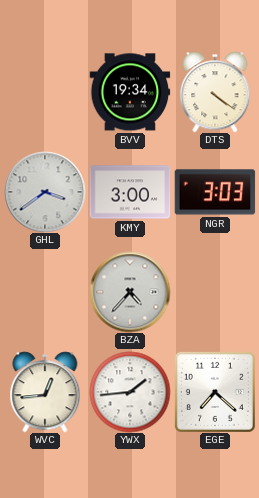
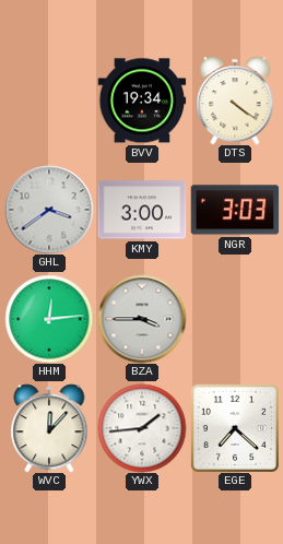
HHM: none -> 12:14
BZA: 4:37 -> 3:45
WVC: 12:44 -> 12:07
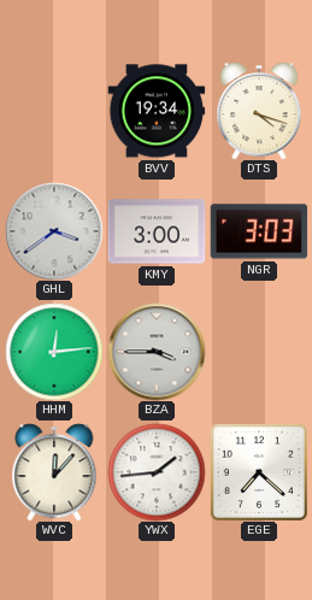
DTS: 4:21 -> 4:18
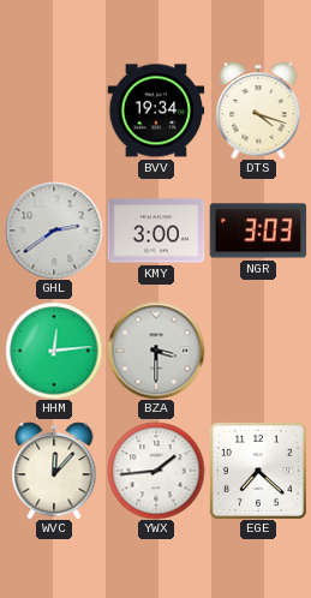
GHL: 3:39 -> 2:39
BZA: 3:45 -> 3:30
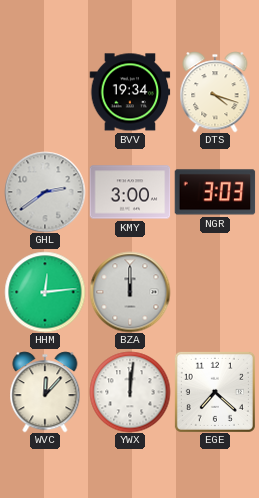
BZA: 3:30 -> 12:00
YWX: 1:44 -> 12:01
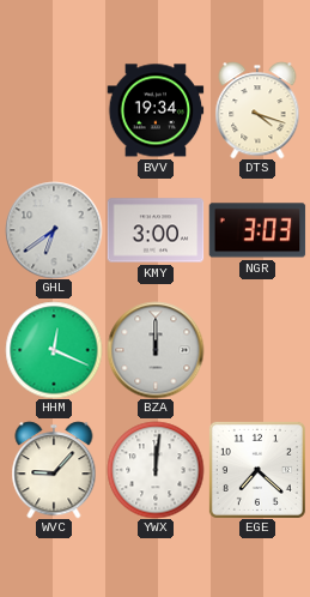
GHL: 2:39 -> 6:39
HHM: 12:14 -> 12:19
WVC: 12:07 -> 9:07
